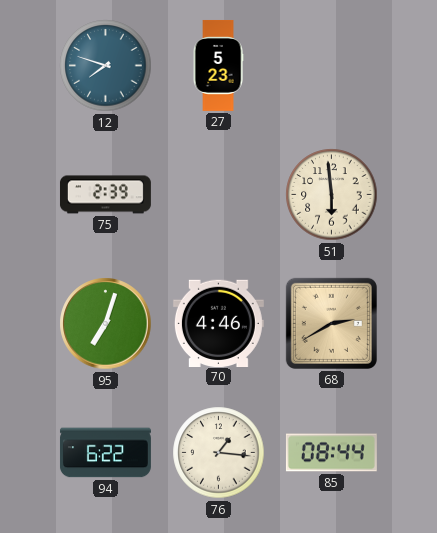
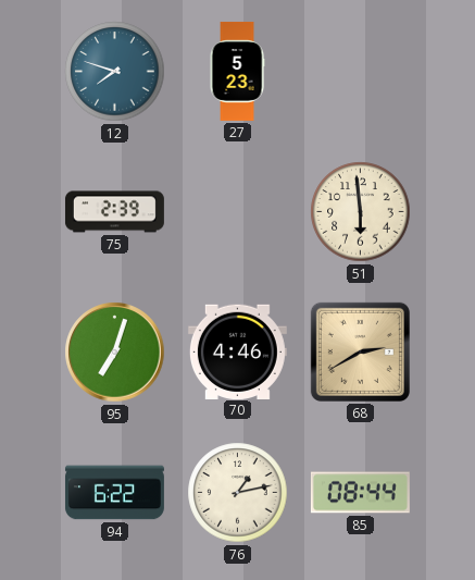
76: 1:16 -> 1:13
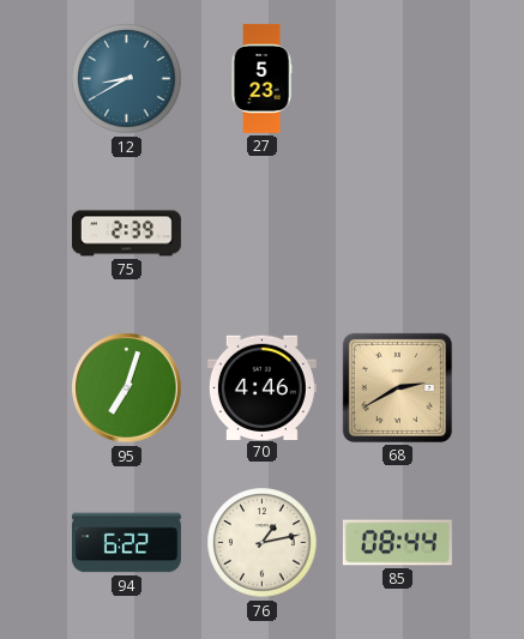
12: 7:48 -> 8:40
51: 5:59 -> none
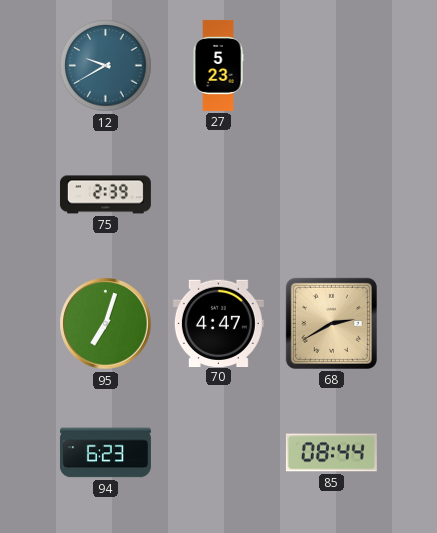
12: 8:40 -> 9:40
70: 4:46 -> 4:47
94: 6:22 -> 6:23
76: 1:13 -> none
